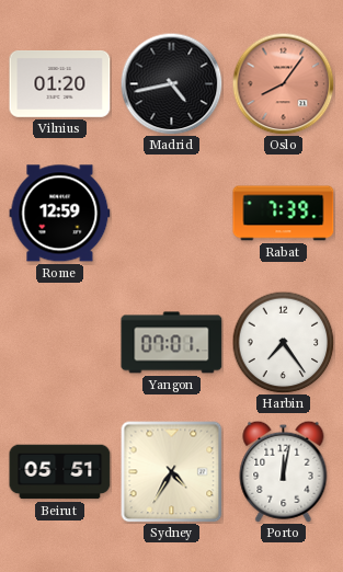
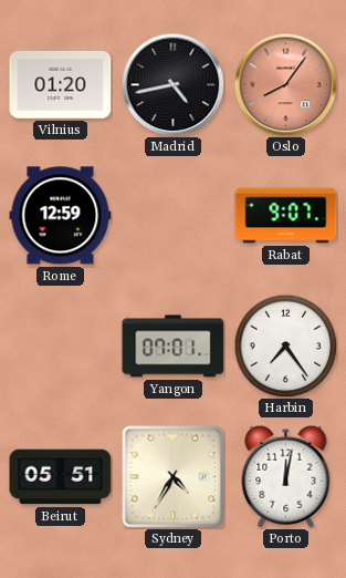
Rabat: 7:39 -> 9:07
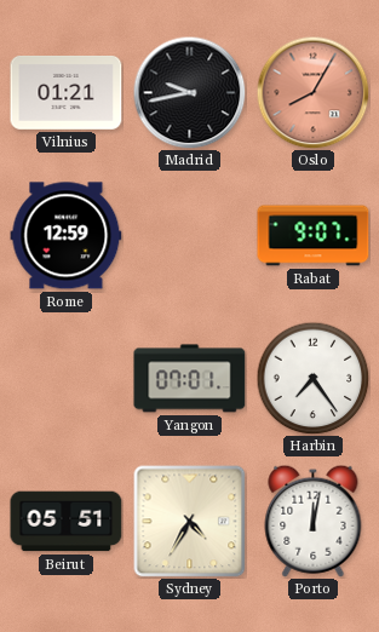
Vilnius: 01:20 -> 01:21
Madrid: 4:43 -> 9:43
Oslo: 8:06 -> 8:05
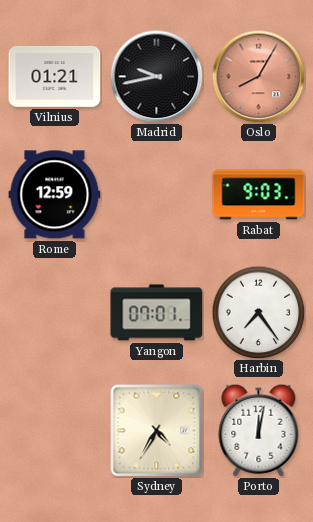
Rabat: 9:07 -> 9:03
Beirut: 05:51 -> none
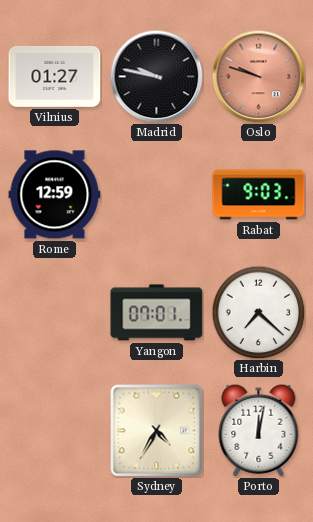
Vilnius: 01:21 -> 01:27
Madrid: 9:43 -> 9:47
Oslo: 8:05 -> 9:48
Harbin: 7:24 -> 7:22
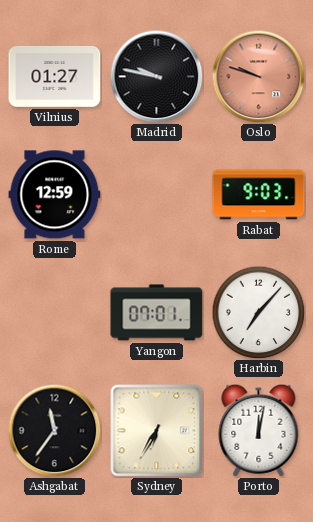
Harbin: 7:22 -> 7:07
Ashgabat: none -> 11:36
Sydney: 4:35 -> 6:35
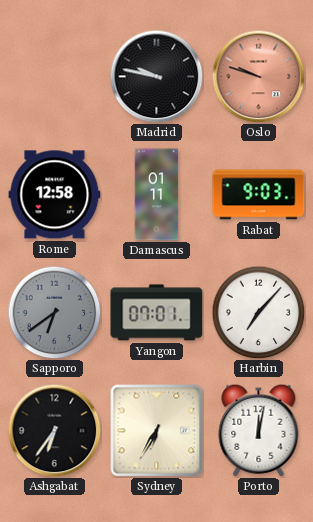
Vilnius: 01:27 -> none
Rome: 12:59 -> 12:58
Damascus: none -> 01:11
Sapporo: none -> 6:39
Ashgabat: 11:36 -> 6:36
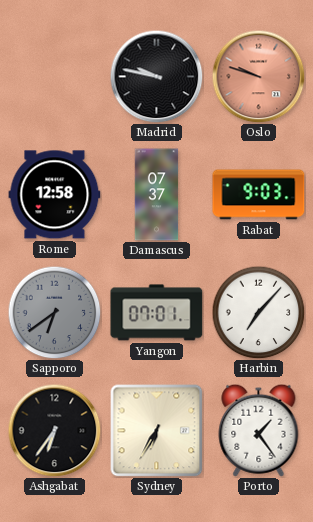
Damascus: 01:11 -> 07:37
Porto: 12:02 -> 1:24
